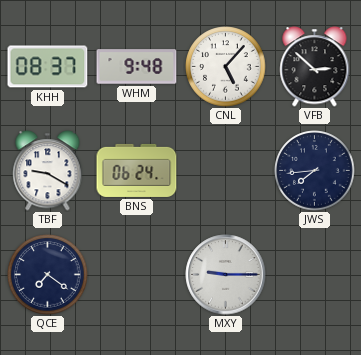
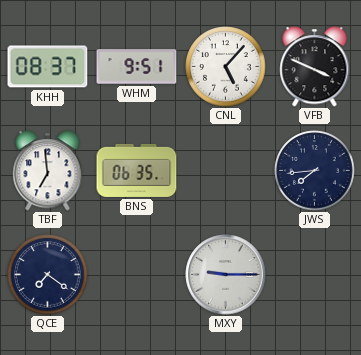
WHM: 9:48 -> 9:51
VFB: 2:52 -> 3:49
TBF: 9:20 -> 6:59
BNS: 06:24 -> 06:35
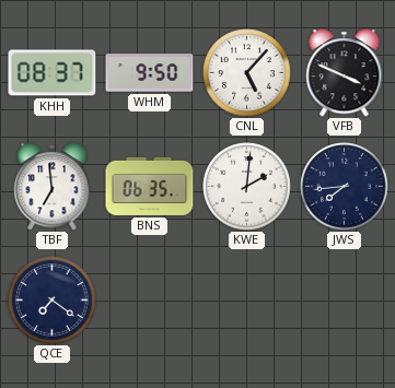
WHM: 9:51 -> 9:50
KWE: none -> 2:01
MXY: 9:15 -> none
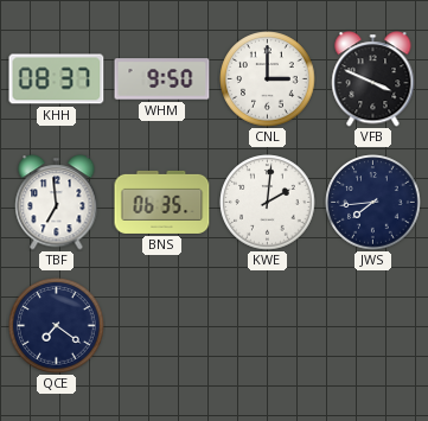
CNL: 5:07 -> 3:00
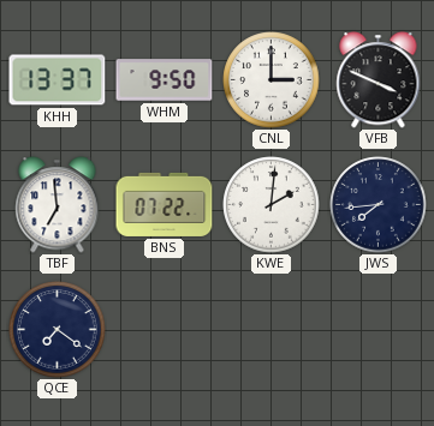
KHH: 08:37 -> 13:37
BNS: 06:35 -> 07:22
